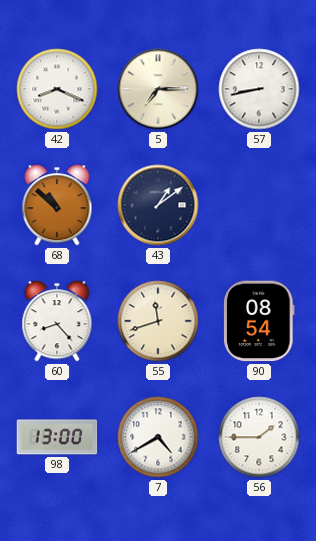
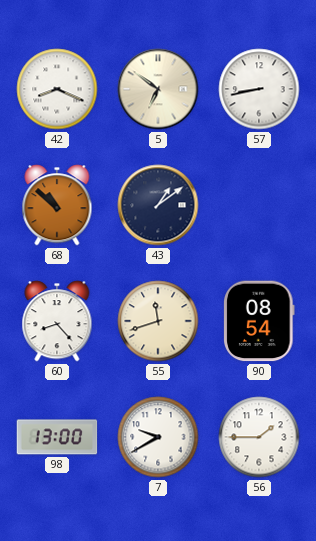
5: 7:15 -> 6:51
7: 4:40 -> 9:40
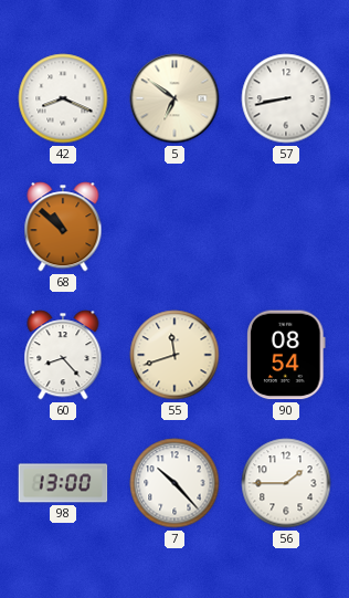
43: 1:09 -> none
7: 9:40 -> 10:23
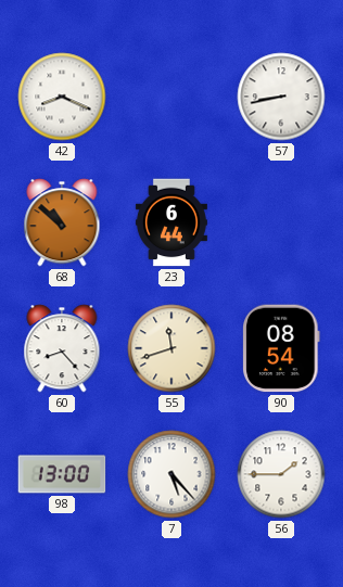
5: 6:51 -> none
23: none -> 6:44
7: 10:23 -> 5:23
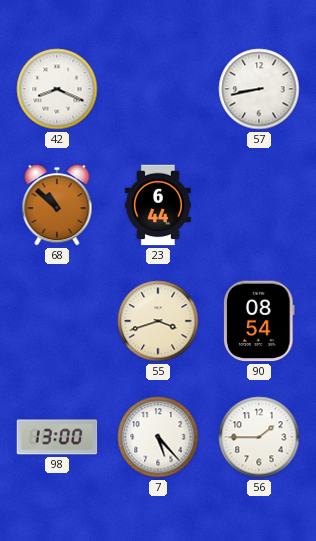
60: 8:23 -> none
55: 11:42 -> 3:42
